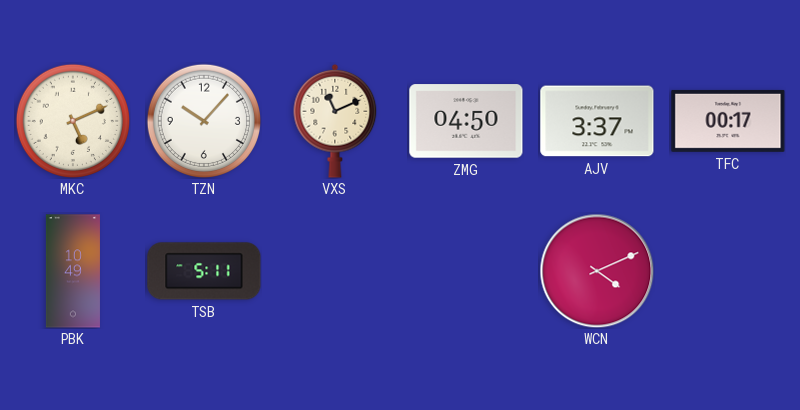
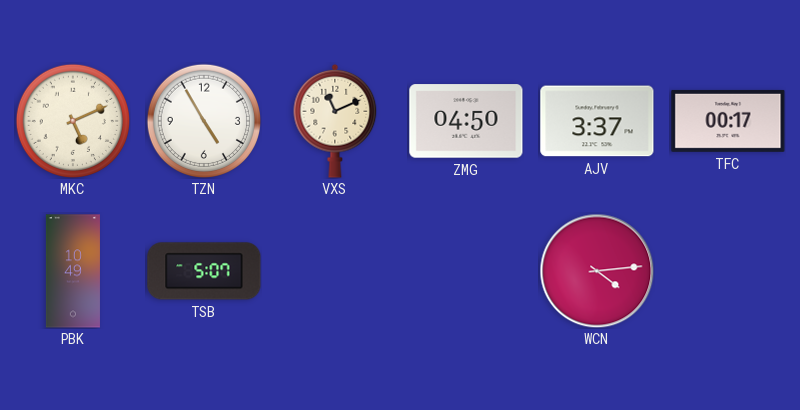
TZN: 10:07 -> 4:55
TSB: 5:11 -> 5:07
WCN: 4:11 -> 4:14
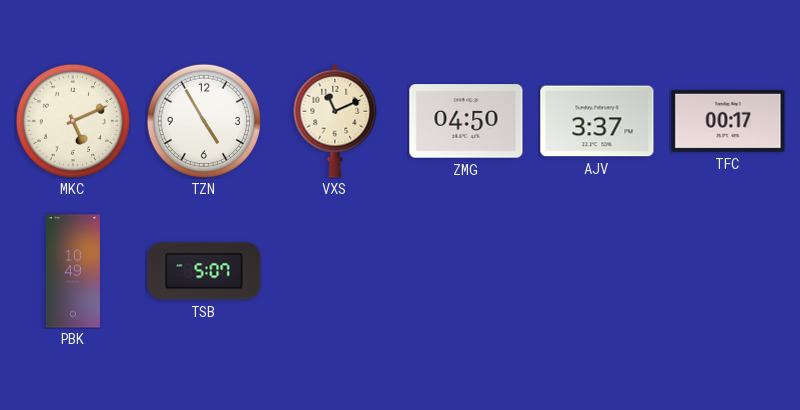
WCN: 4:14 -> none
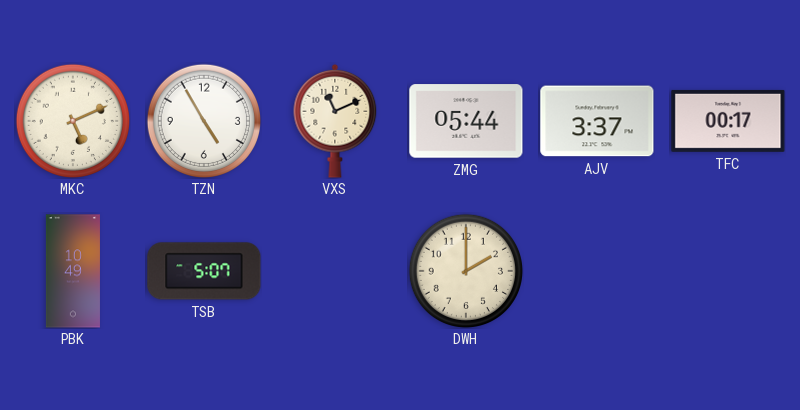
ZMG: 04:50 -> 05:44
DWH: none -> 2:00
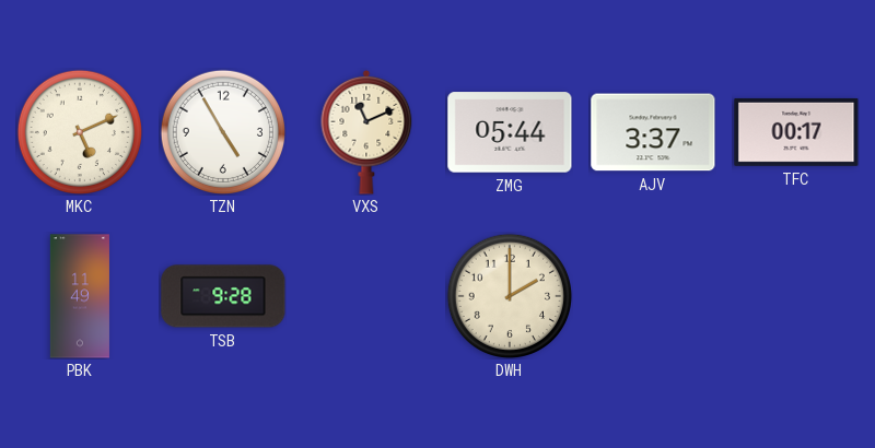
PBK: 10:49 -> 11:49
TSB: 5:07 -> 9:28
